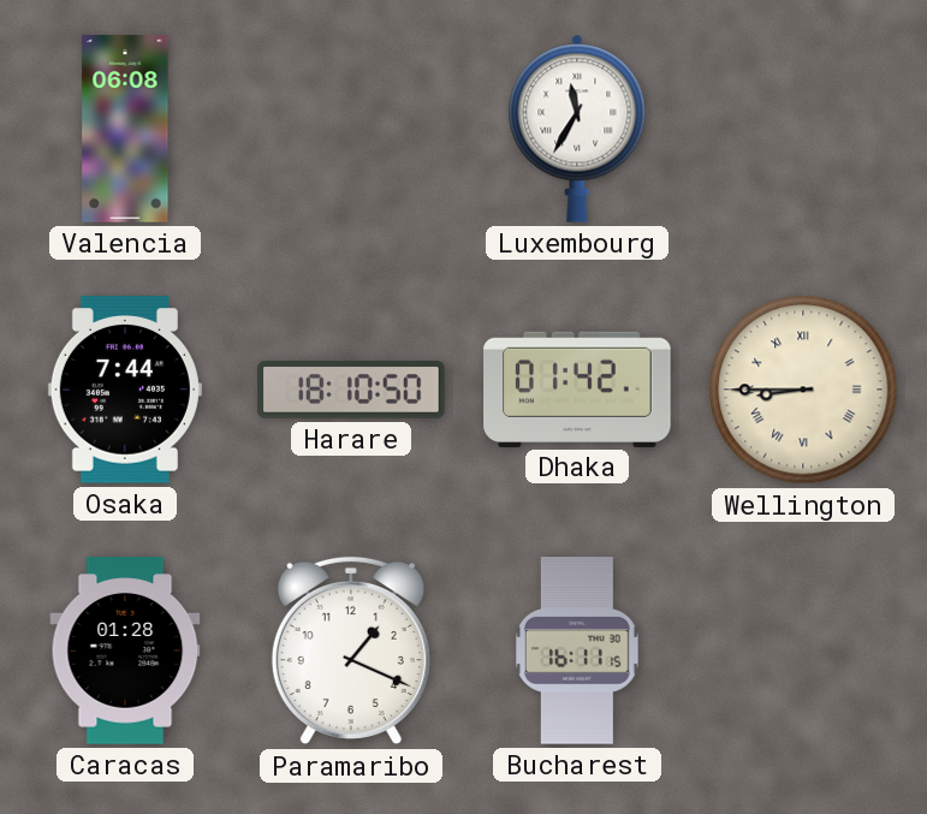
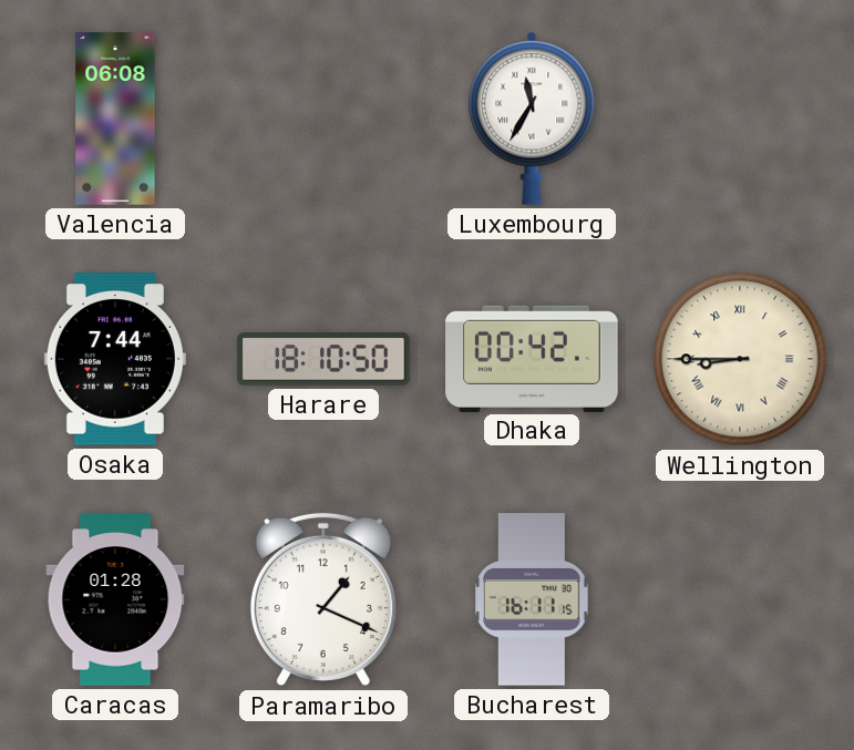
Dhaka: 01:42 -> 00:42
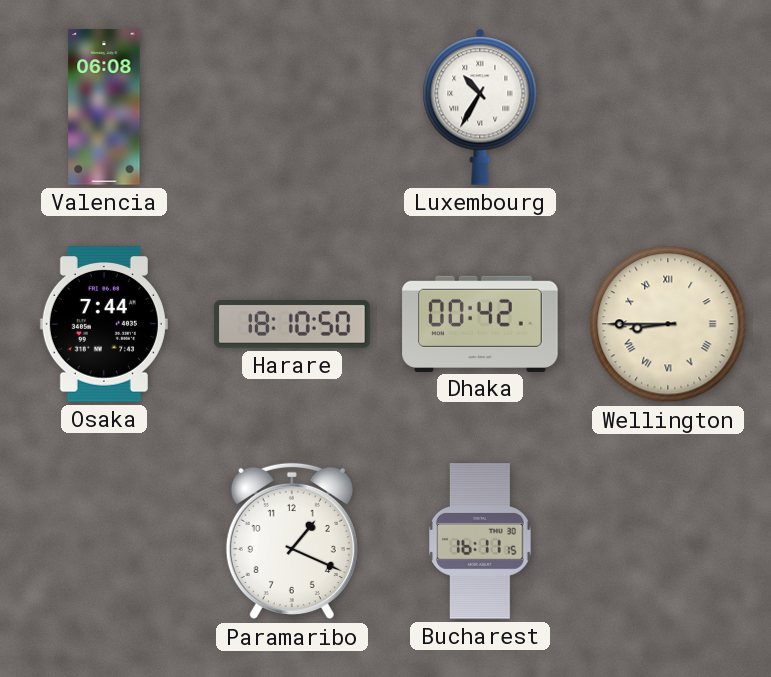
Luxembourg: 11:35 -> 10:35
Caracas: 01:28 -> none
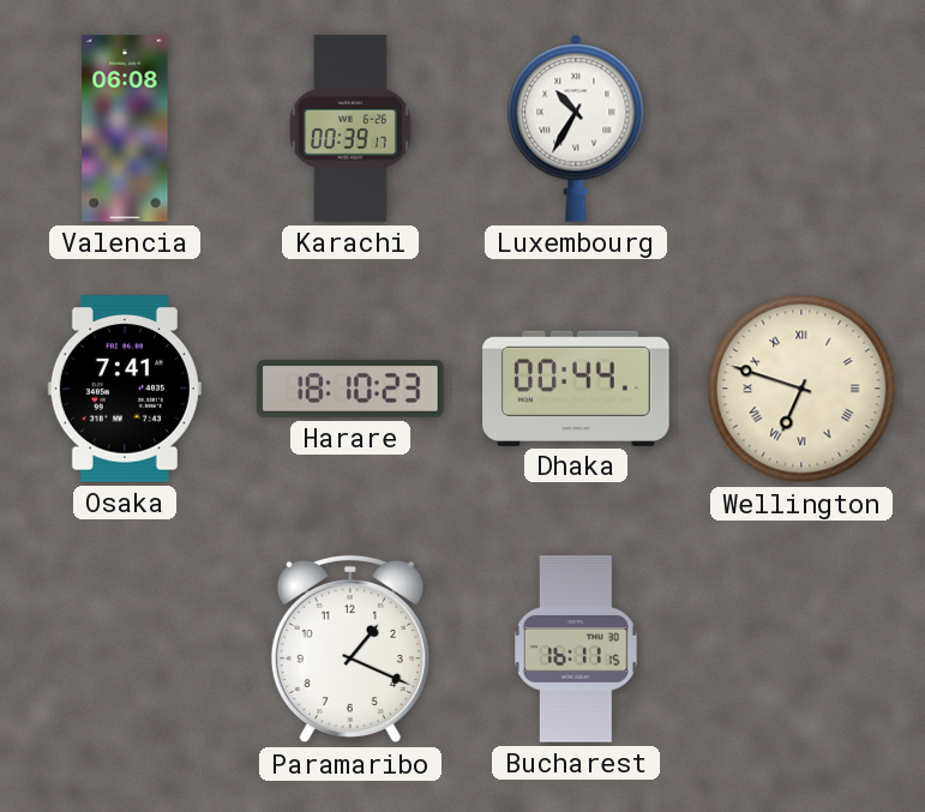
Karachi: none -> 00:39
Osaka: 7:44 -> 7:41
Harare: 18:10:50 -> 18:10:23
Dhaka: 00:42 -> 00:44
Wellington: 8:45 -> 6:48
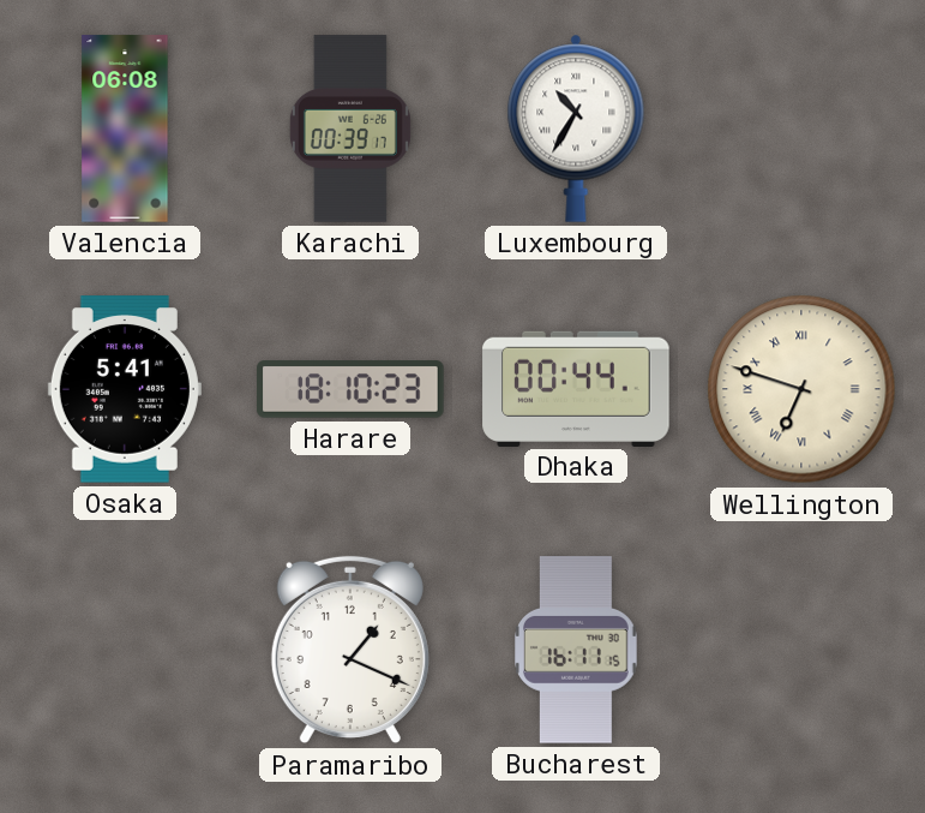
Osaka: 7:41 -> 5:41
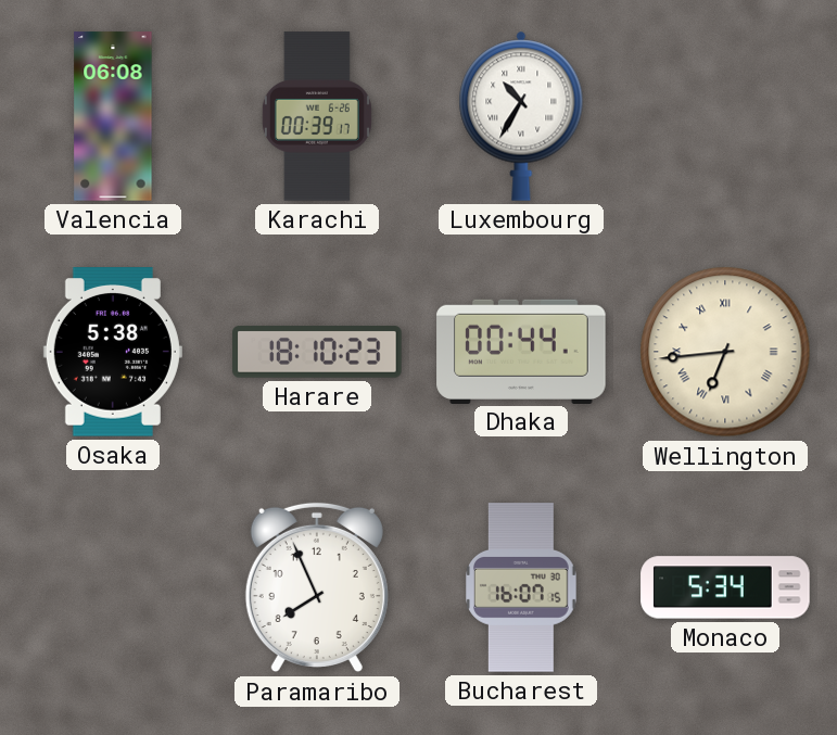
Osaka: 5:41 -> 5:38
Wellington: 6:48 -> 6:44
Paramaribo: 1:19 -> 7:56
Bucharest: 16:11 -> 16:07
Monaco: none -> 5:34
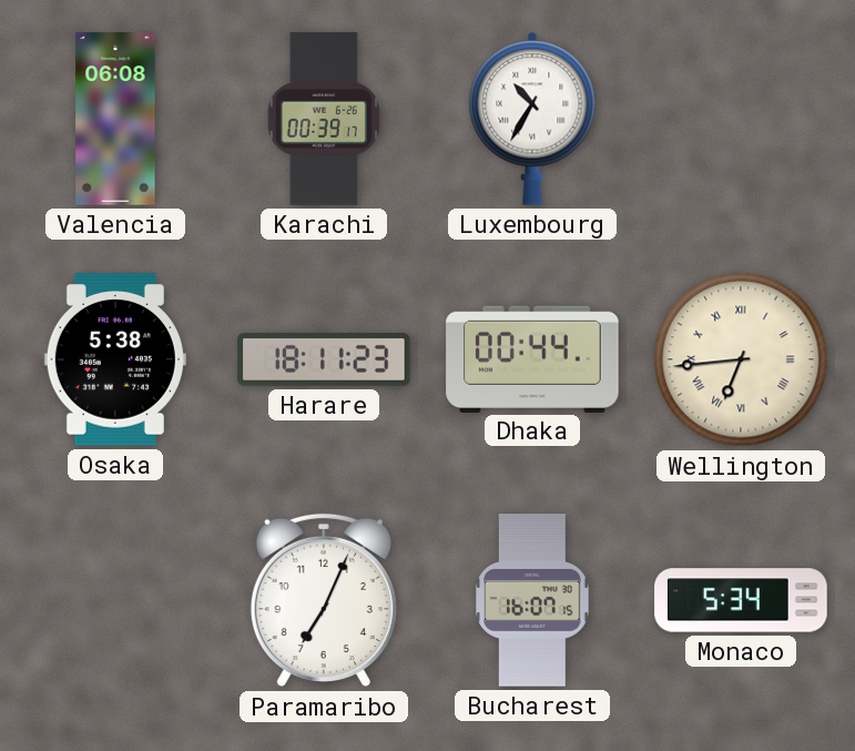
Harare: 18:10 -> 18:11
Paramaribo: 7:56 -> 7:04
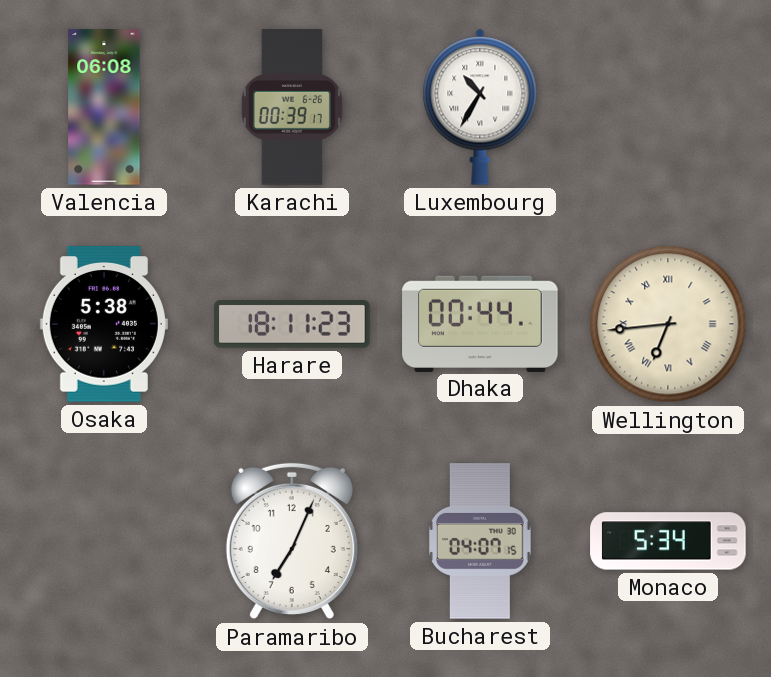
Bucharest: 16:07 -> 04:07
